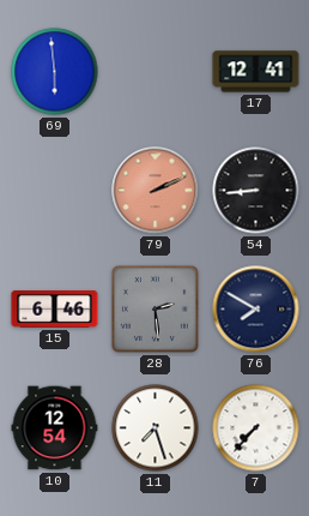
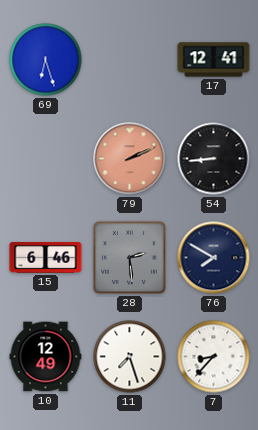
69: 5:59 -> 6:27
10: 12:54 -> 12:49
7: 7:37 -> 8:37
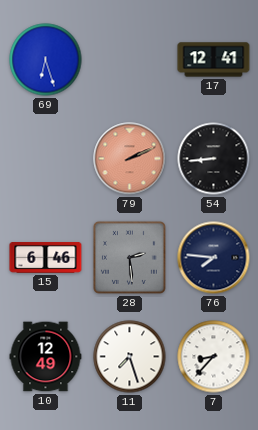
76: 7:50 -> 7:46
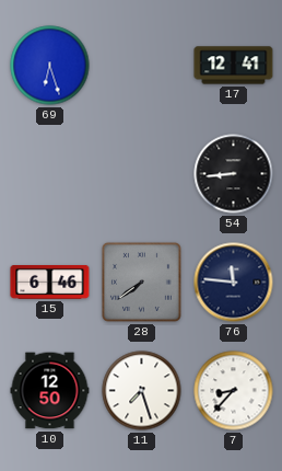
79: 2:11 -> none
28: 2:29 -> 7:39
76: 7:46 -> 11:46
10: 12:49 -> 12:50
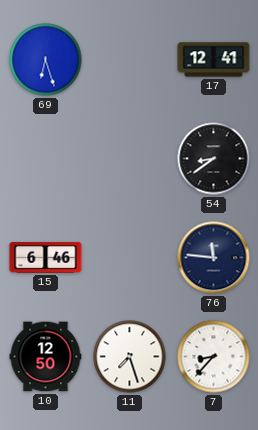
54: 8:44 -> 8:39
28: 7:39 -> none
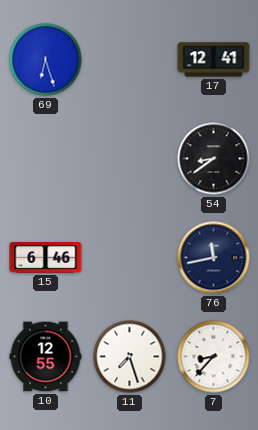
76: 11:46 -> 11:43
10: 12:50 -> 12:55
